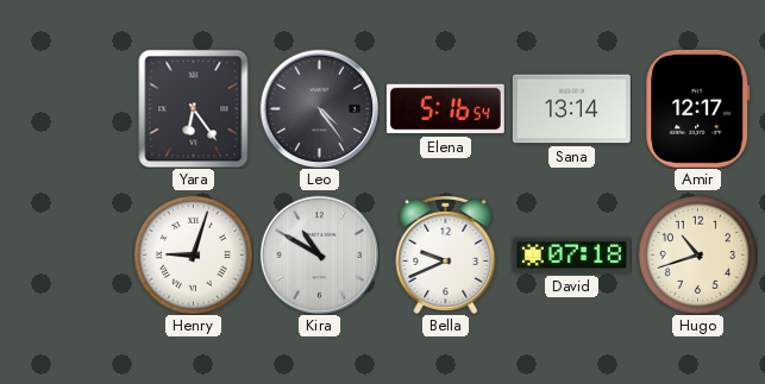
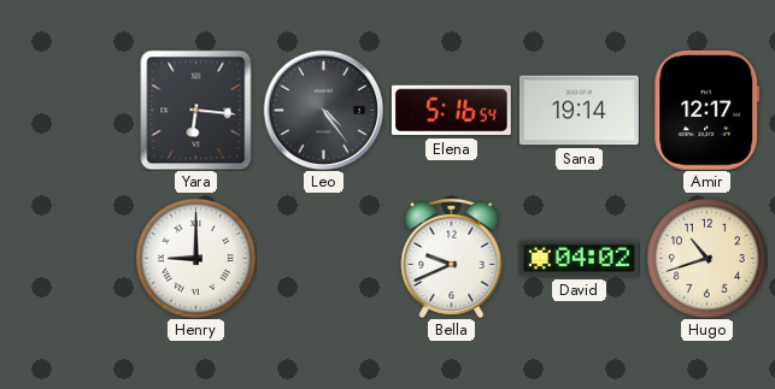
Yara: 6:24 -> 6:16
Sana: 13:14 -> 19:14
Henry: 9:03 -> 9:00
Kira: 10:50 -> none
David: 07:18 -> 04:02
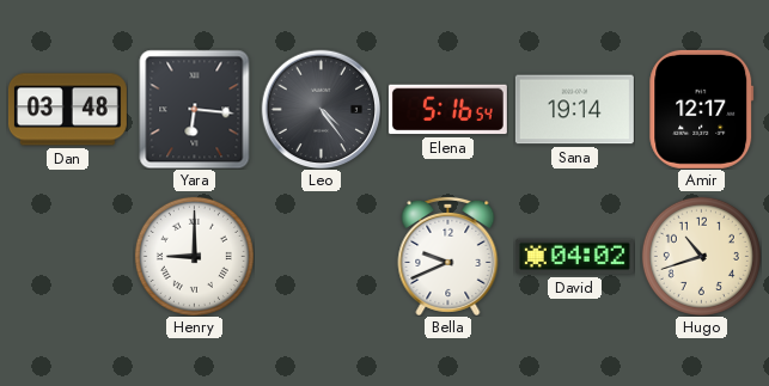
Dan: none -> 03:48
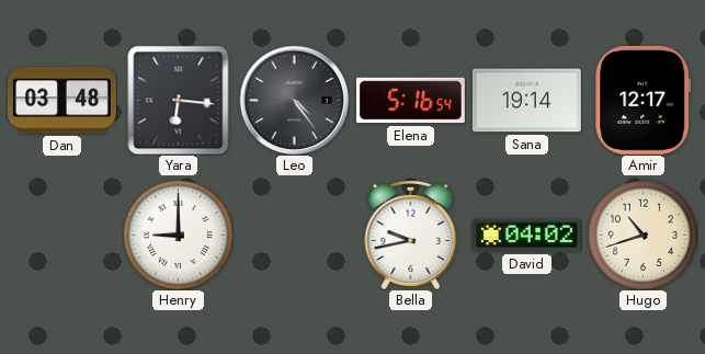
Bella: 9:41 -> 9:43
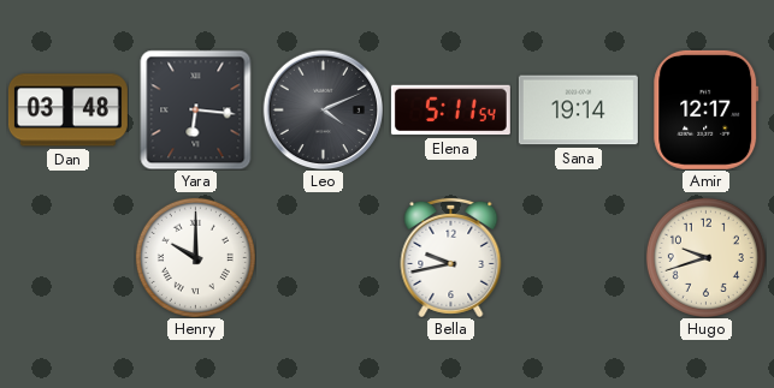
Leo: 4:24 -> 4:11
Elena: 5:16 -> 5:11
Henry: 9:00 -> 10:00
David: 04:02 -> none
Hugo: 10:42 -> 9:42
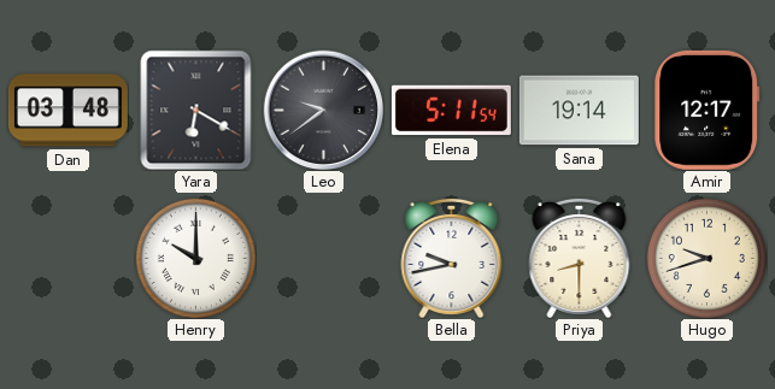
Yara: 6:16 -> 6:20
Leo: 4:11 -> 9:39
Priya: none -> 8:30
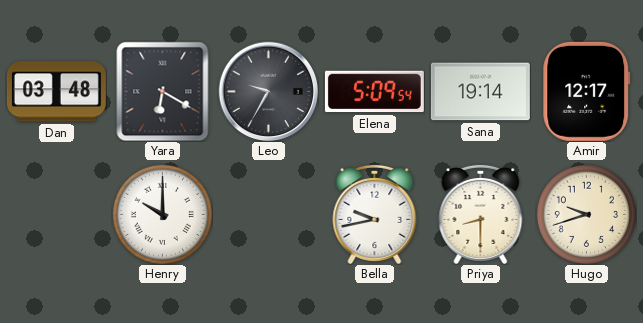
Leo: 9:39 -> 9:35
Elena: 5:11 -> 5:09
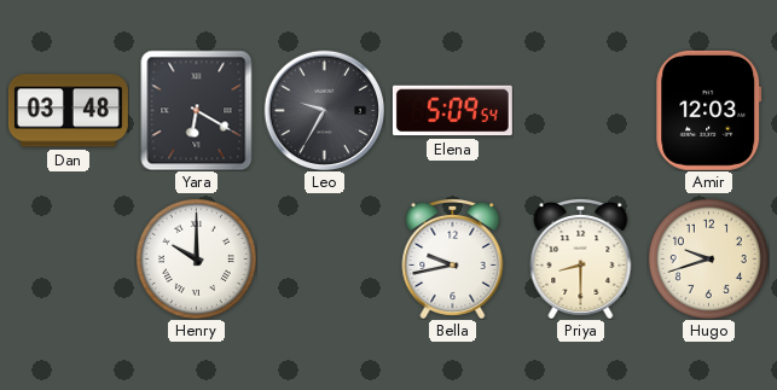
Sana: 19:14 -> none
Amir: 12:17 -> 12:03
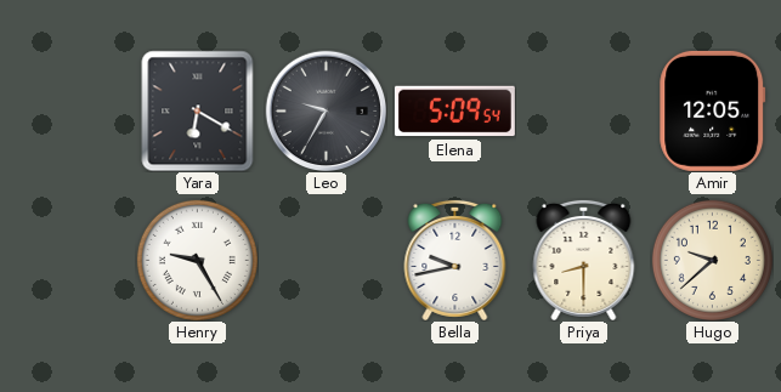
Dan: 03:48 -> none
Amir: 12:03 -> 12:05
Henry: 10:00 -> 9:25
Hugo: 9:42 -> 9:38
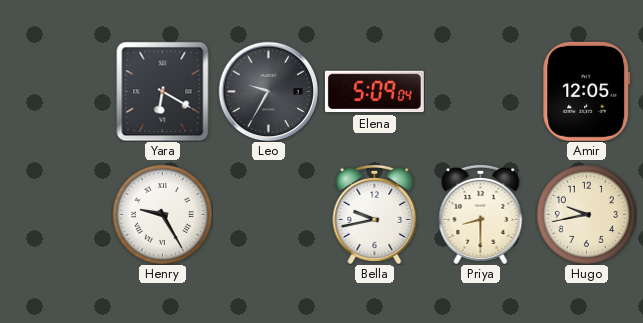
Elena: 5:09:54 -> 5:09:04
Hugo: 9:38 -> 9:43
